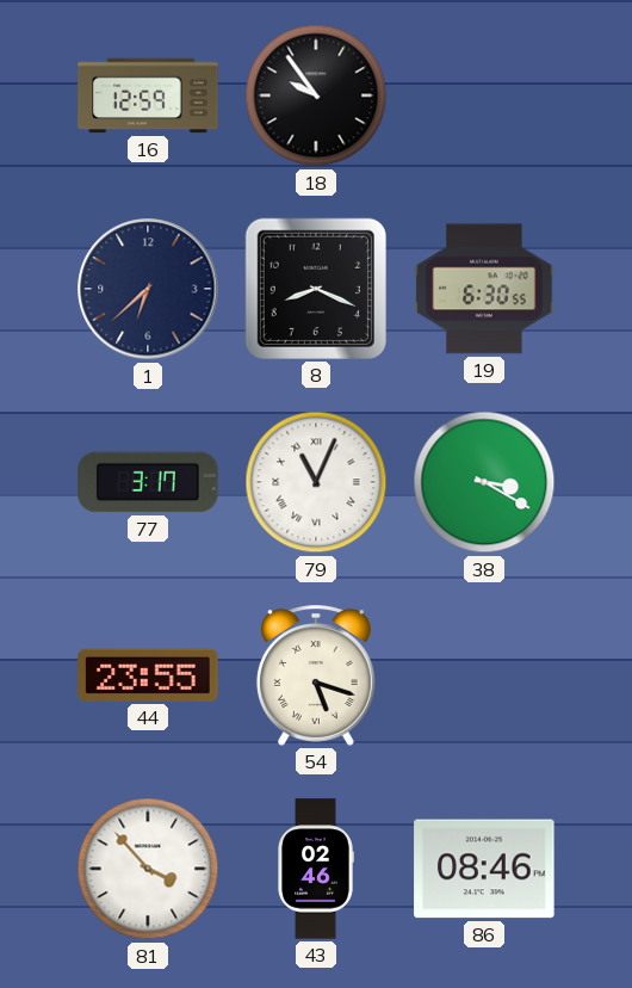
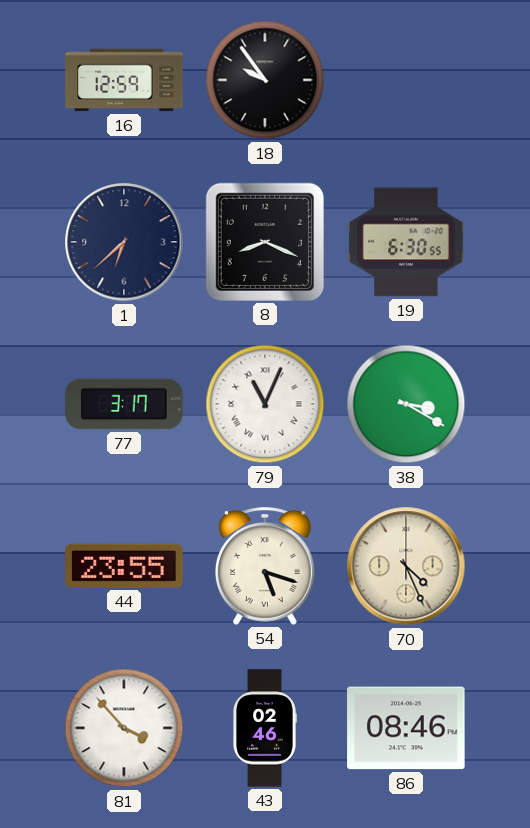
70: none -> 4:26
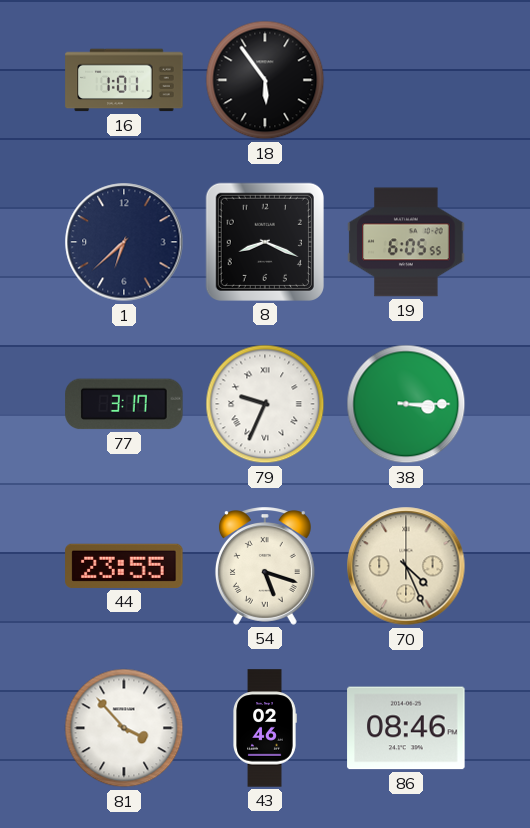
16: 12:59 -> 1:01
18: 9:54 -> 5:54
19: 6:30 -> 6:05
79: 11:04 -> 9:34
38: 3:20 -> 3:15
